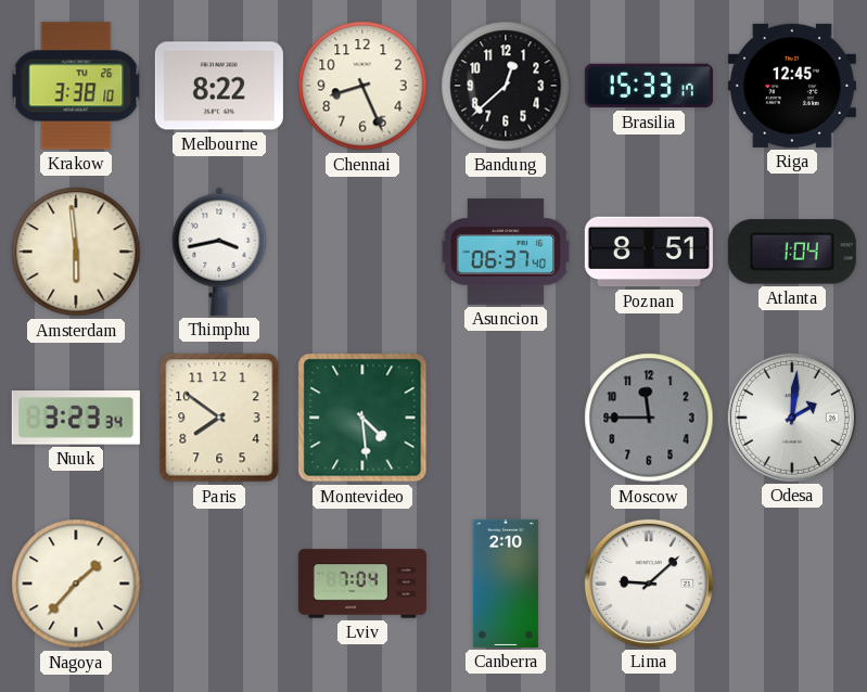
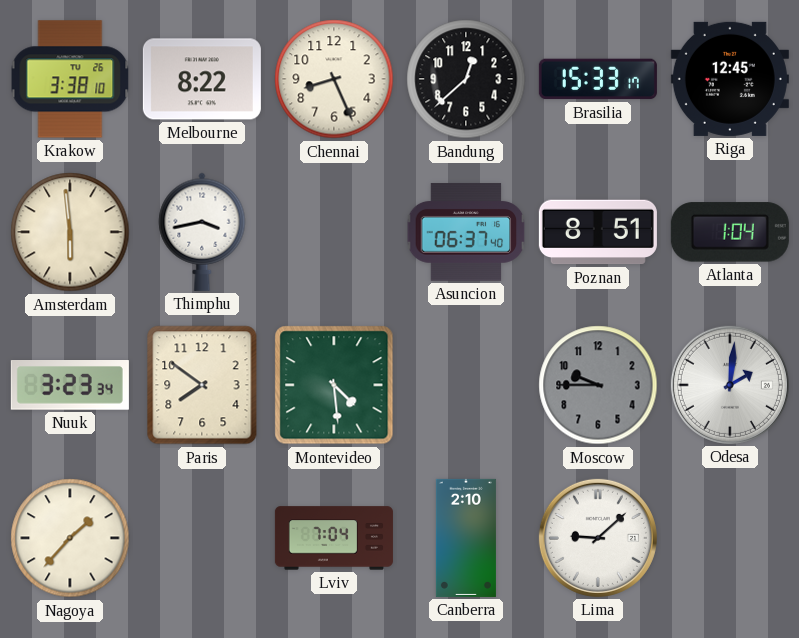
Moscow: 11:45 -> 9:45
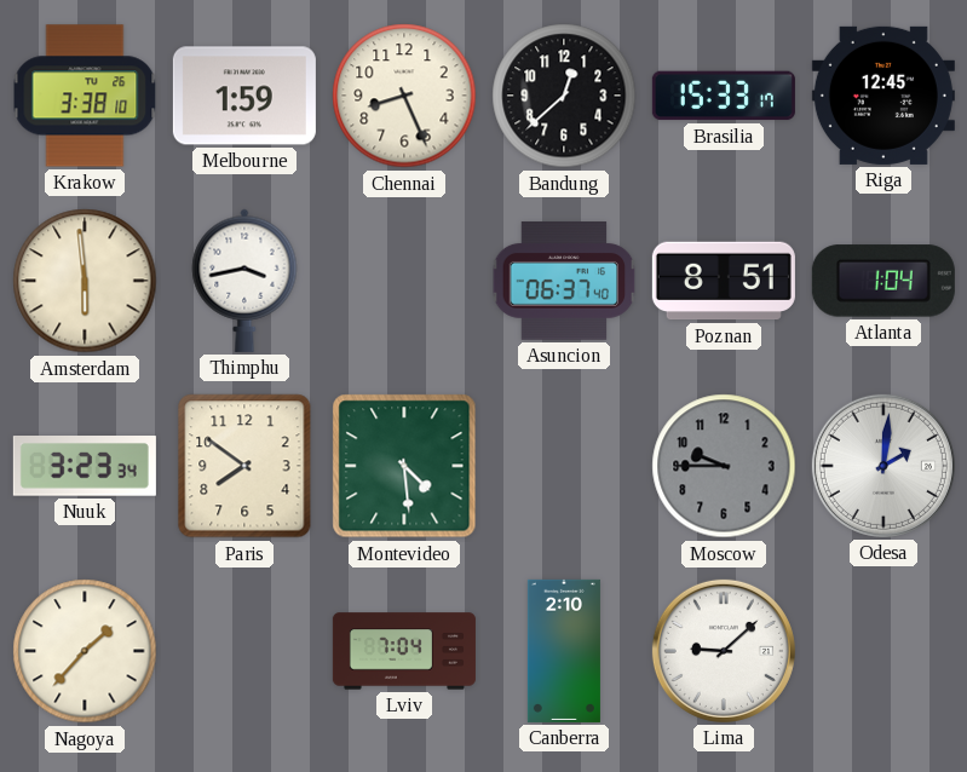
Melbourne: 8:22 -> 1:59
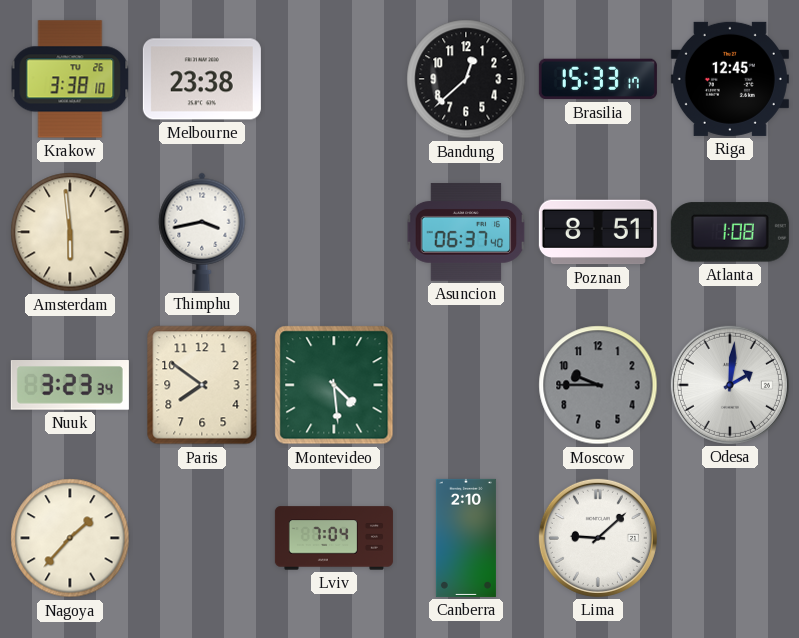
Melbourne: 1:59 -> 23:38
Chennai: 8:26 -> none
Atlanta: 1:04 -> 1:08
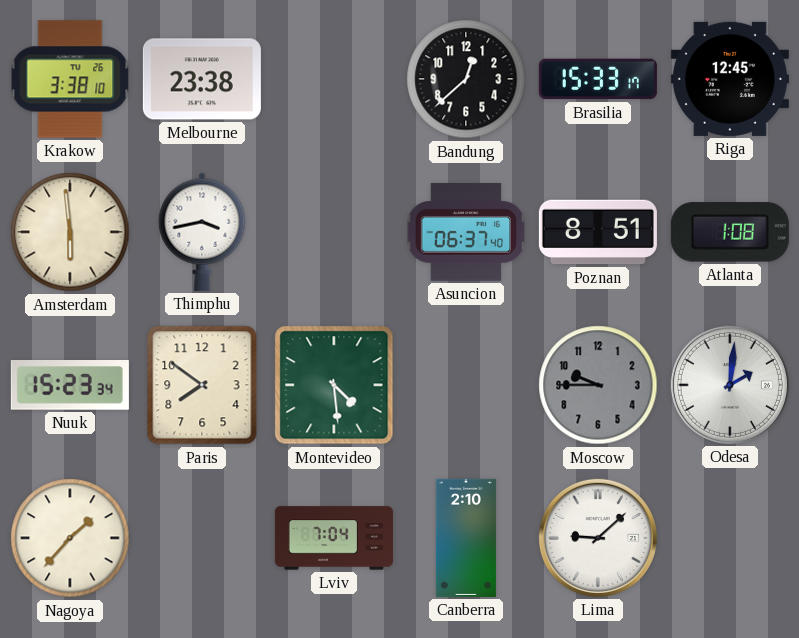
Nuuk: 3:23 -> 15:23
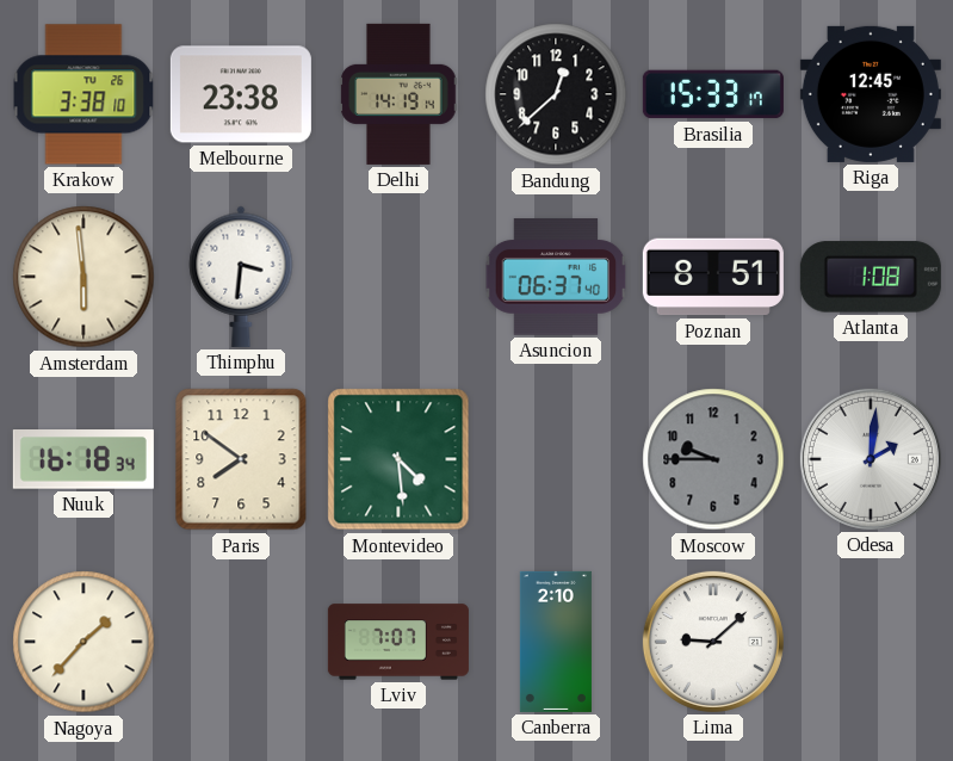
Delhi: none -> 14:19
Thimphu: 3:43 -> 3:31
Nuuk: 15:23 -> 16:18
Lviv: 7:04 -> 7:07
